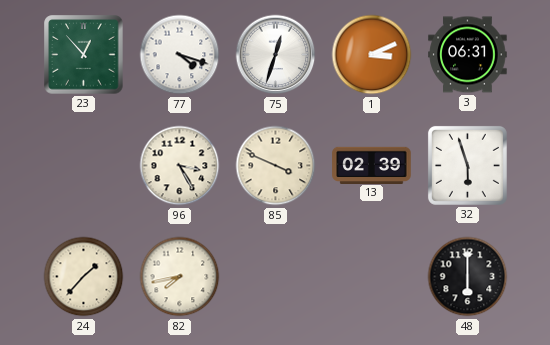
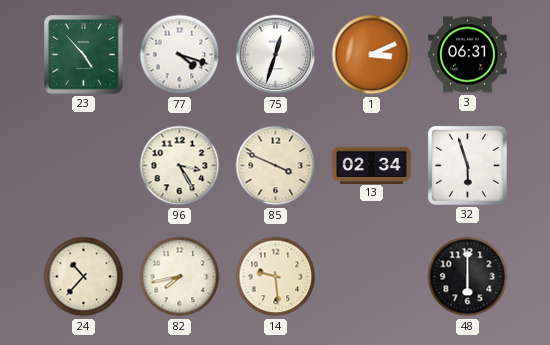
23: 12:53 -> 4:53
13: 02:39 -> 02:34
24: 1:37 -> 10:37
14: none -> 9:29
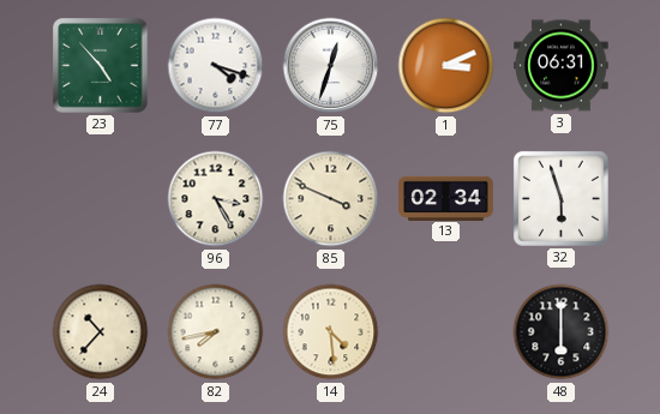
14: 9:29 -> 4:29
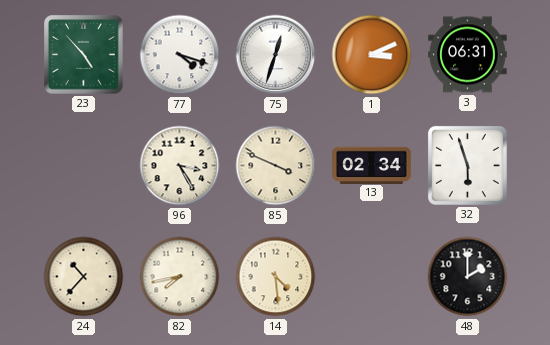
48: 6:00 -> 2:00
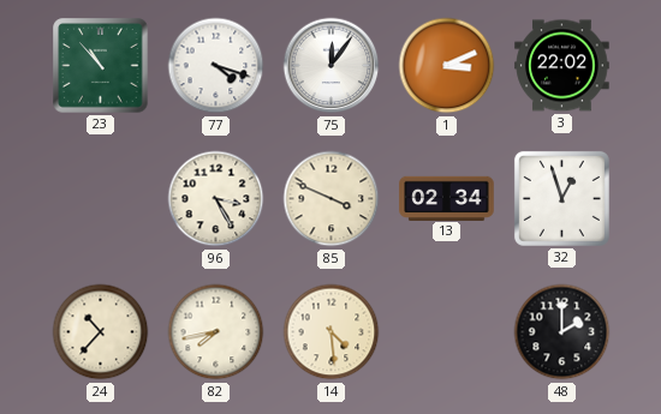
23: 4:53 -> 10:53
75: 12:33 -> 12:06
3: 06:31 -> 22:02
32: 5:57 -> 12:57
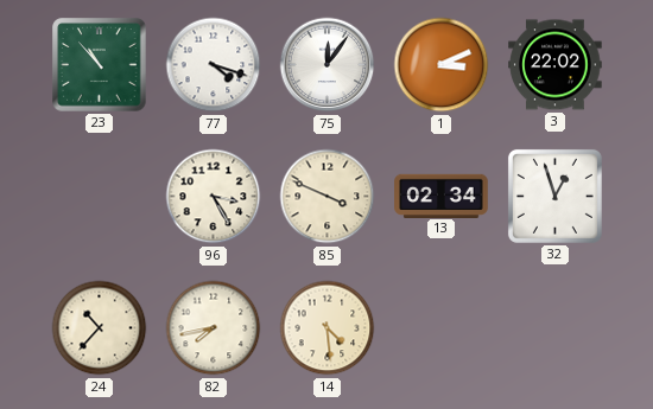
48: 2:00 -> none
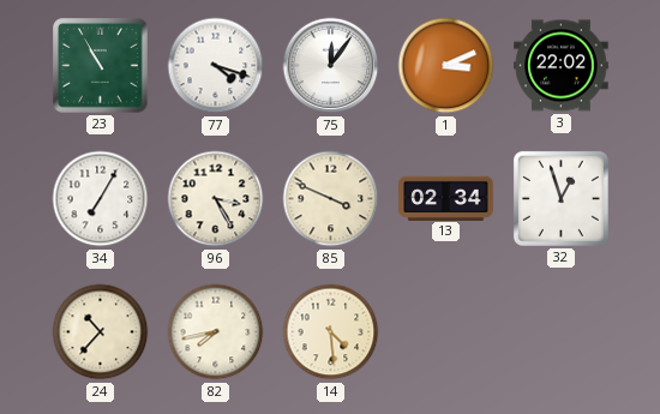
23: 10:53 -> 10:55
34: none -> 7:05
